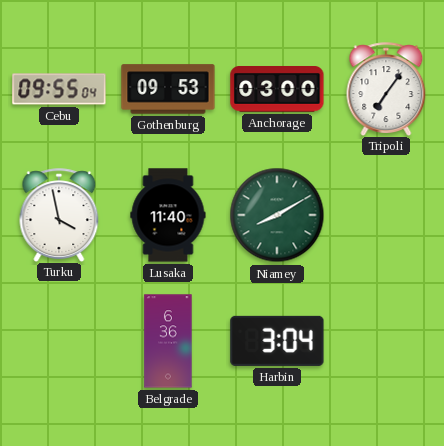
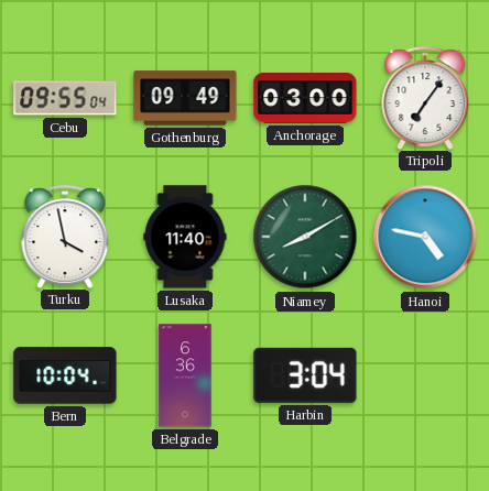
Gothenburg: 09:53 -> 09:49
Hanoi: none -> 4:47
Bern: none -> 10:04
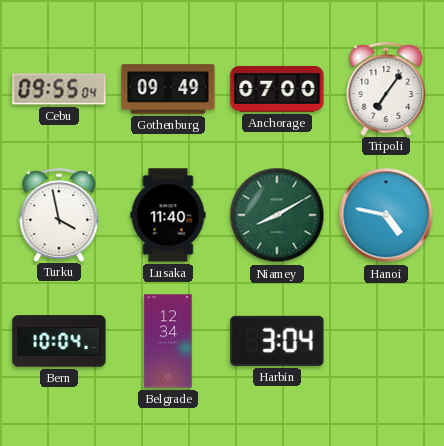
Anchorage: 03:00 -> 07:00
Belgrade: 6:36 -> 12:34
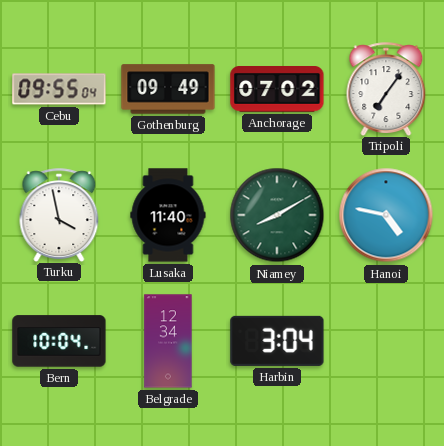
Anchorage: 07:00 -> 07:02
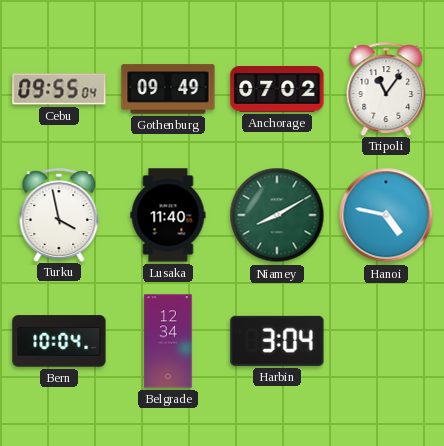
Tripoli: 7:06 -> 11:06
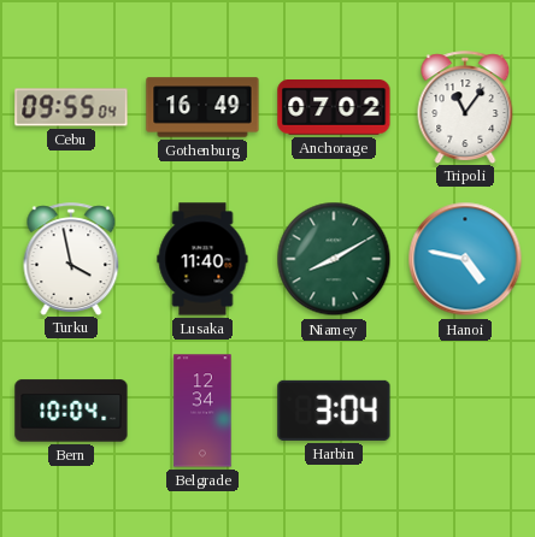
Gothenburg: 09:49 -> 16:49
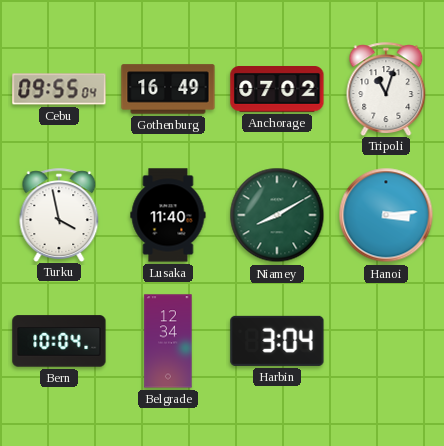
Tripoli: 11:06 -> 11:03
Hanoi: 4:47 -> 3:14
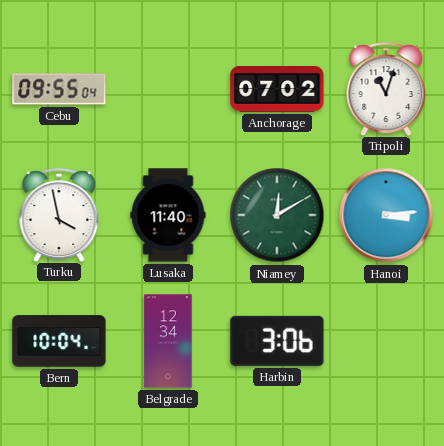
Gothenburg: 16:49 -> none
Niamey: 8:10 -> 12:10
Harbin: 3:04 -> 3:06
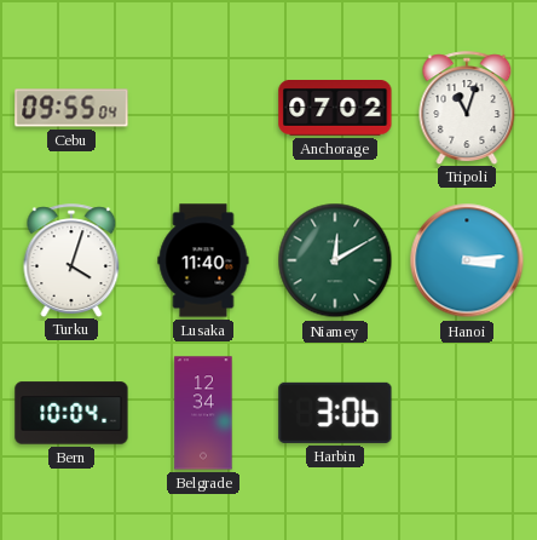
Turku: 3:58 -> 4:03
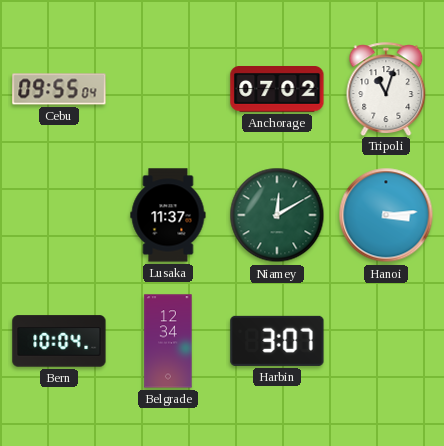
Turku: 4:03 -> none
Lusaka: 11:40 -> 11:37
Harbin: 3:06 -> 3:07
